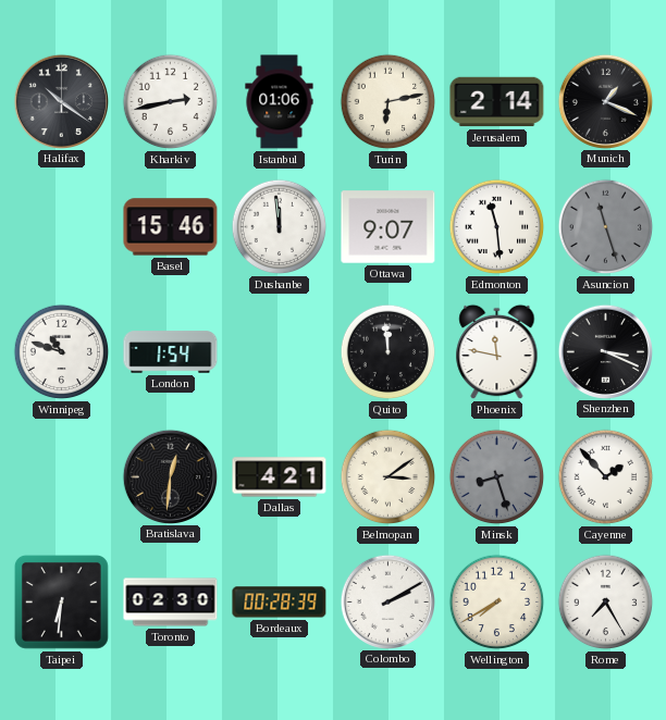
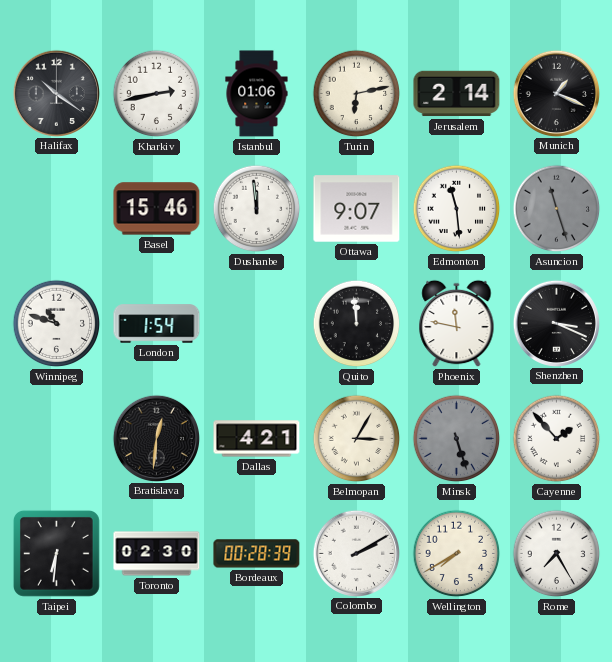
Belmopan: 3:09 -> 3:05
Minsk: 8:27 -> 5:27
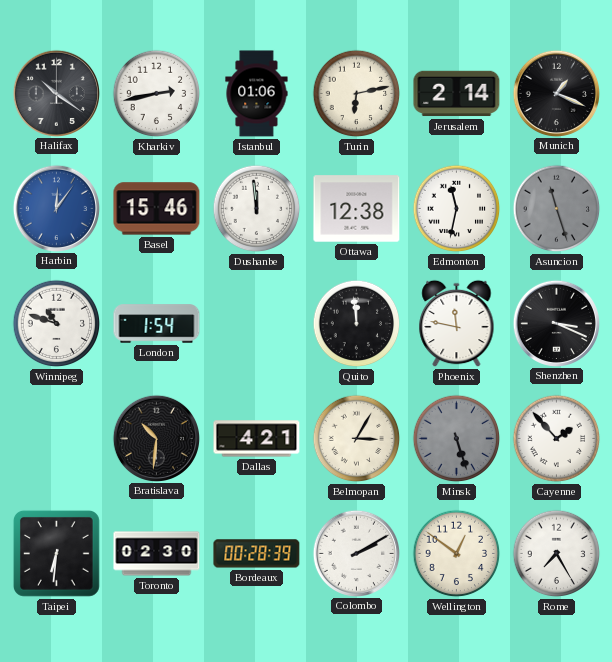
Harbin: none -> 12:06
Ottawa: 9:07 -> 12:38
Edmonton: 11:29 -> 11:32
Bratislava: 12:31 -> 10:31
Wellington: 7:40 -> 12:51
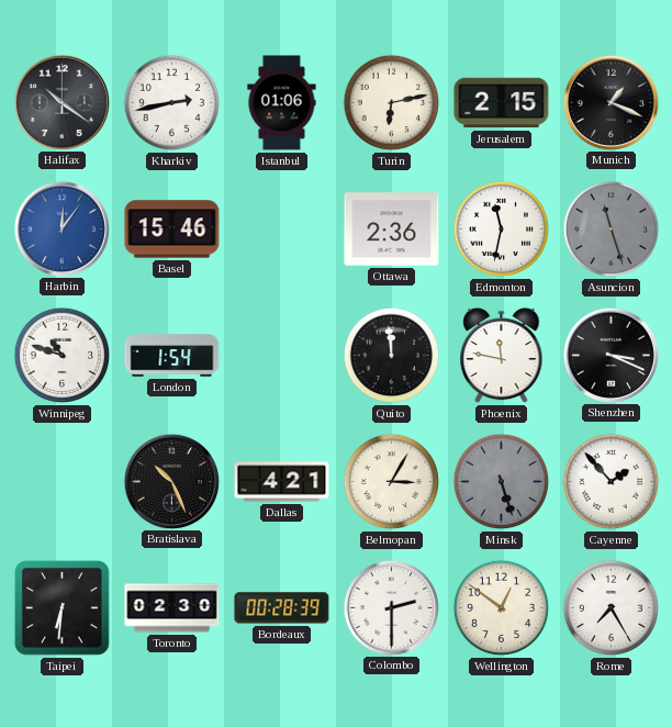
Jerusalem: 2:14 -> 2:15
Dushanbe: 11:59 -> none
Ottawa: 12:38 -> 2:36
Bratislava: 10:31 -> 10:26
Colombo: 2:10 -> 2:30
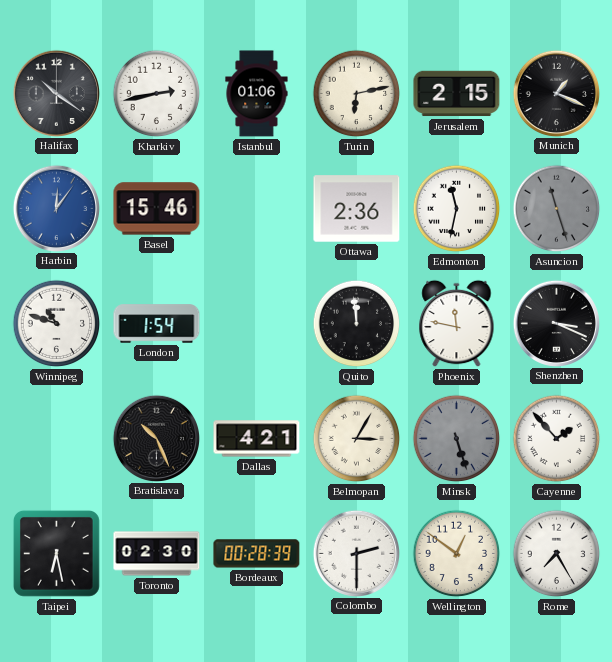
Taipei: 6:31 -> 6:28
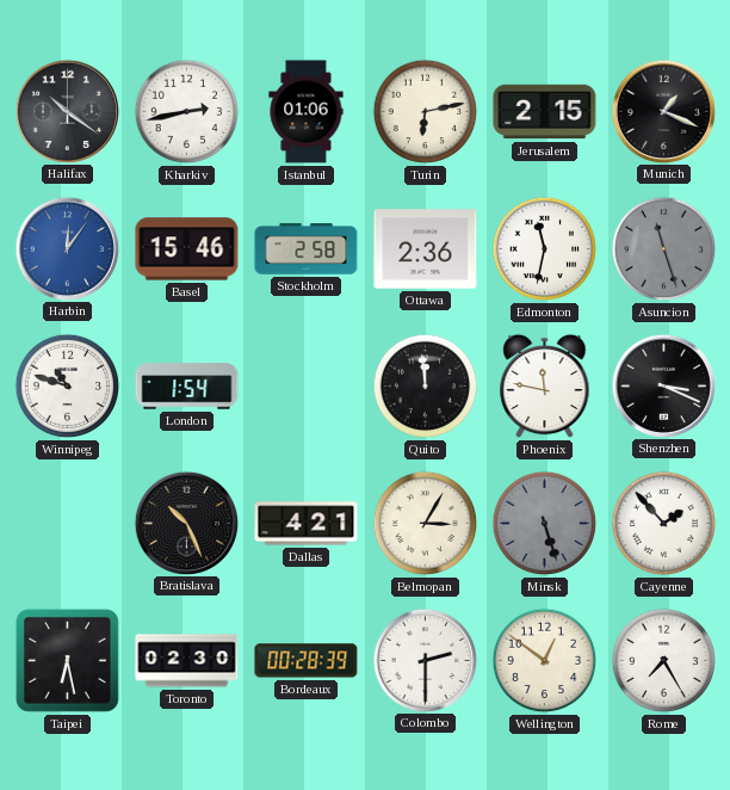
Stockholm: none -> 2:58
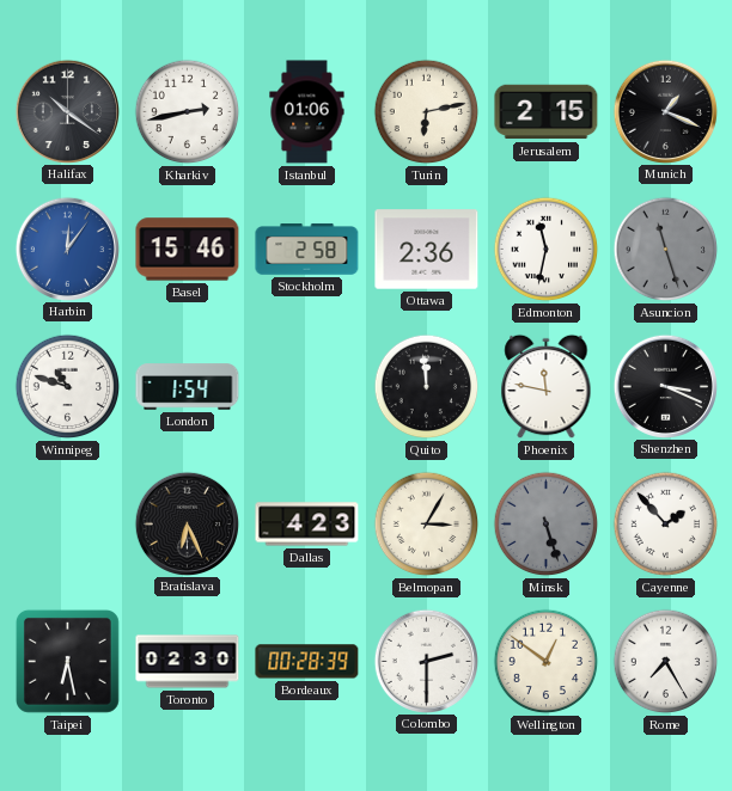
Bratislava: 10:26 -> 6:26
Dallas: 4:21 -> 4:23
